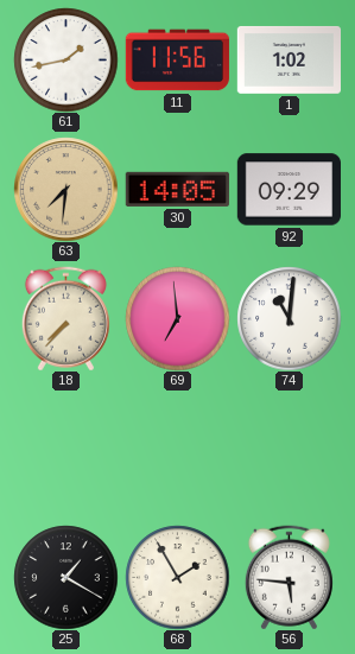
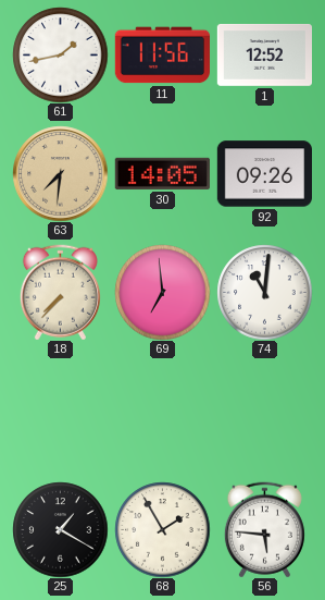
1: 1:02 -> 12:52
92: 09:29 -> 09:26
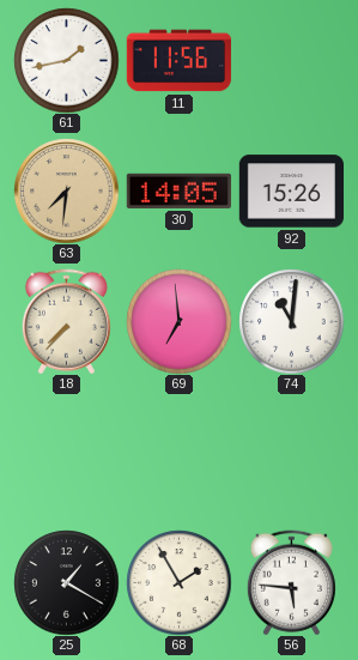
1: 12:52 -> none
92: 09:26 -> 15:26
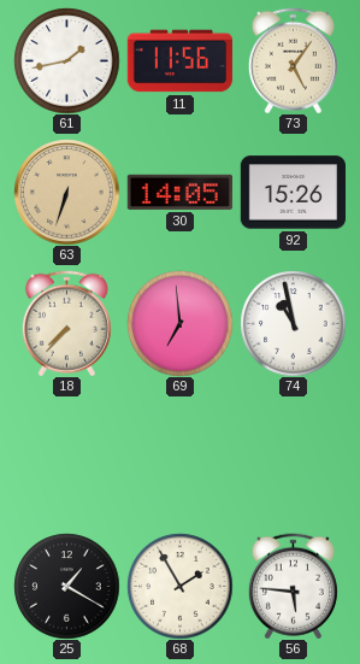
73: none -> 5:06
63: 7:31 -> 6:33
74: 11:01 -> 10:58
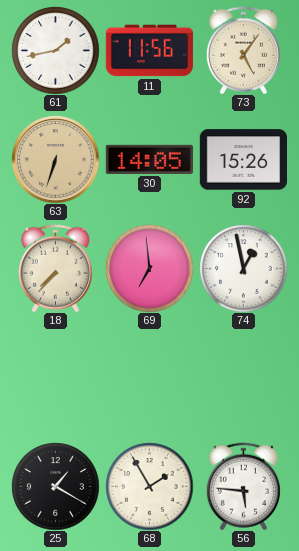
74: 10:58 -> 12:58
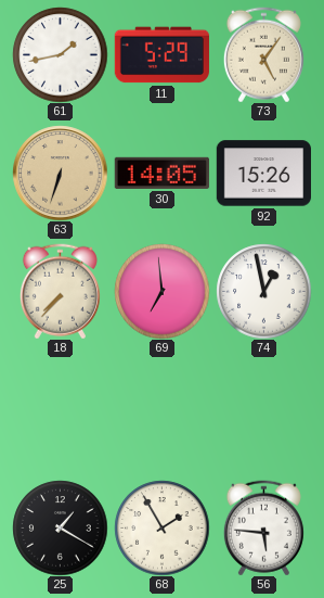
11: 11:56 -> 5:29
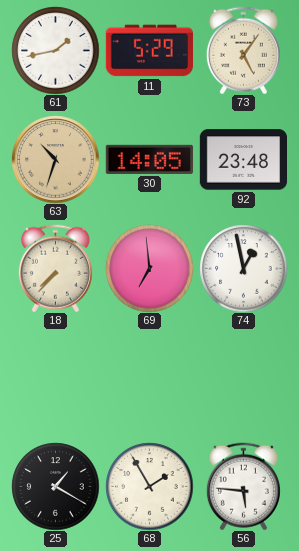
63: 6:33 -> 10:33
92: 15:26 -> 23:48
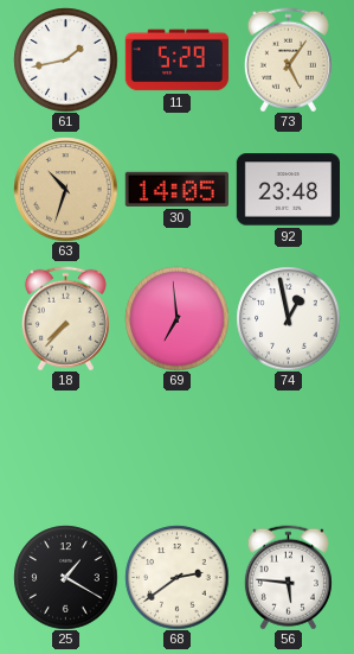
68: 1:55 -> 2:39
